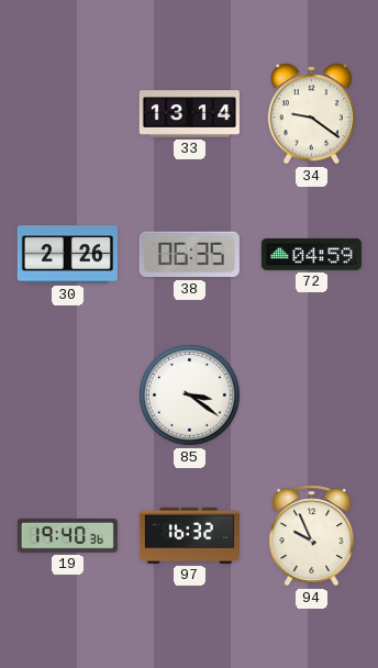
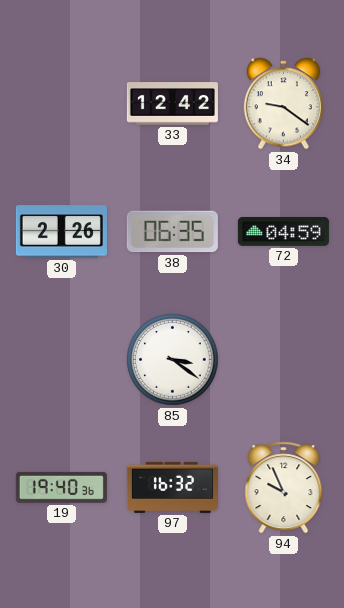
33: 13:14 -> 12:42
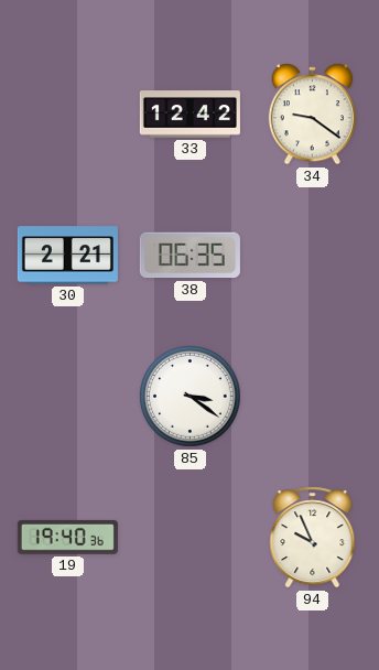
30: 2:26 -> 2:21
72: 04:59 -> none
97: 16:32 -> none
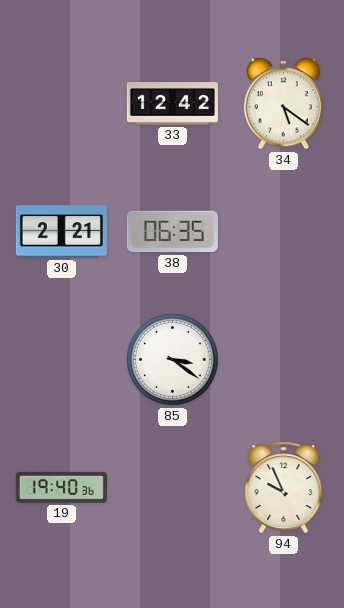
34: 9:21 -> 5:21
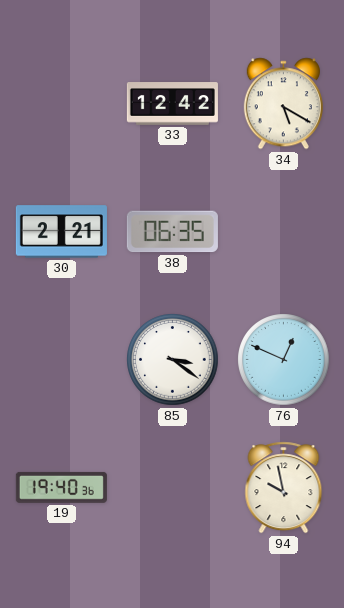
34: 5:21 -> 5:20
76: none -> 12:49
94: 9:56 -> 9:58
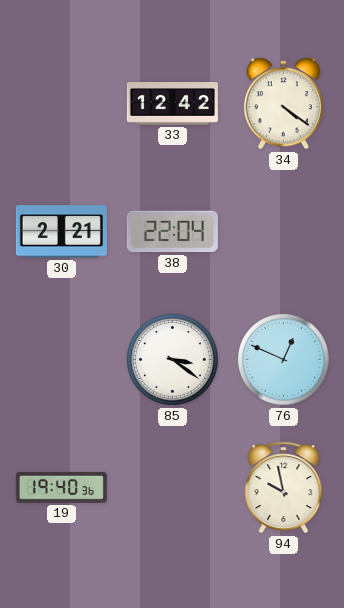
34: 5:20 -> 4:21
38: 06:35 -> 22:04
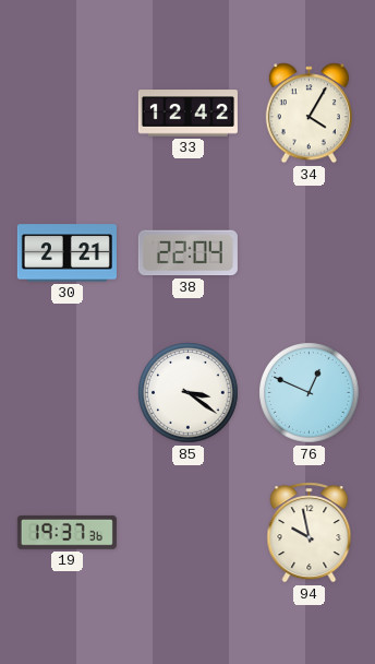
34: 4:21 -> 4:05
19: 19:40 -> 19:37
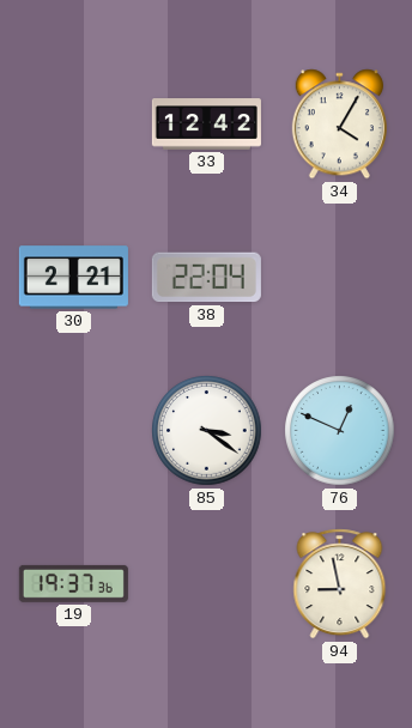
94: 9:58 -> 8:58
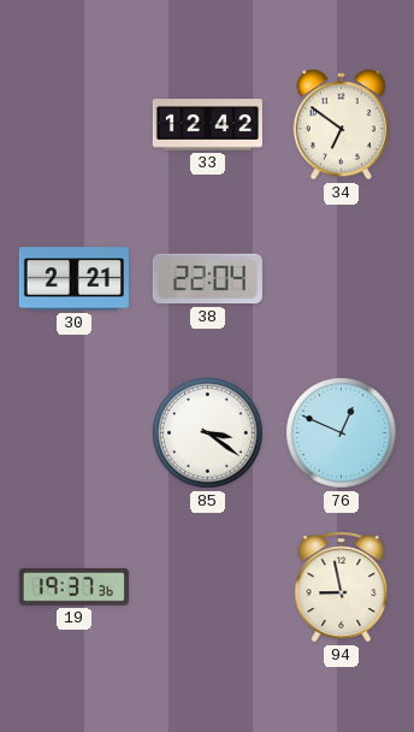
34: 4:05 -> 6:51
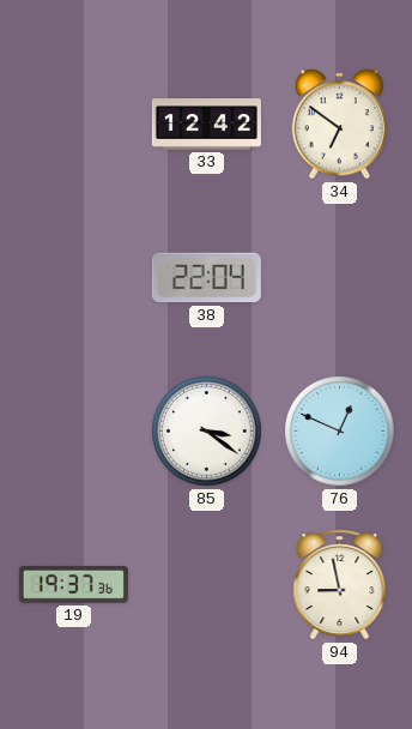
30: 2:21 -> none
